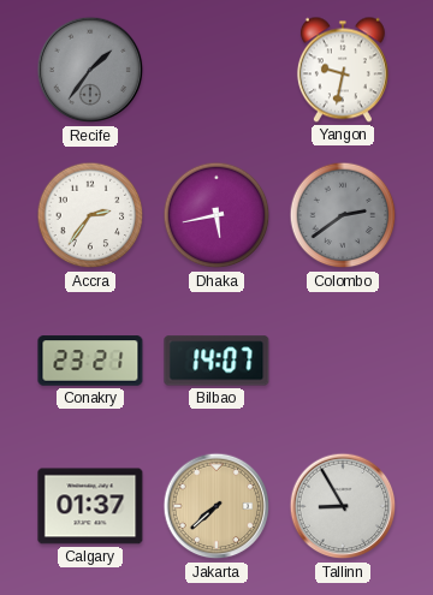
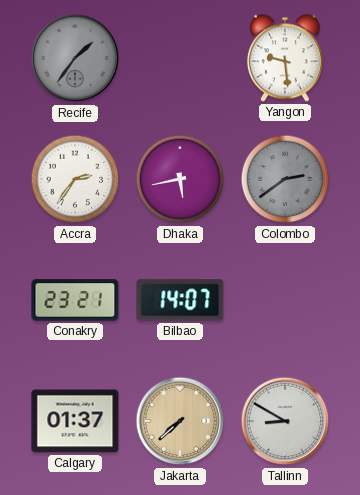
Yangon: 9:32 -> 9:29
Tallinn: 8:55 -> 8:50
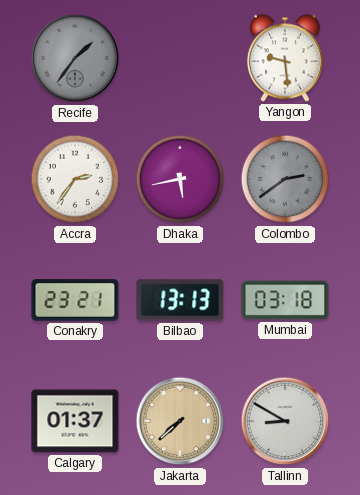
Bilbao: 14:07 -> 13:13
Mumbai: none -> 03:18
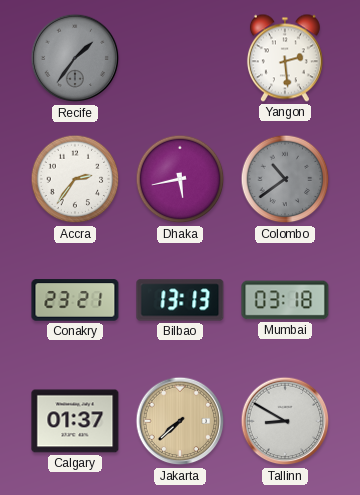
Yangon: 9:29 -> 2:29
Colombo: 2:39 -> 10:39
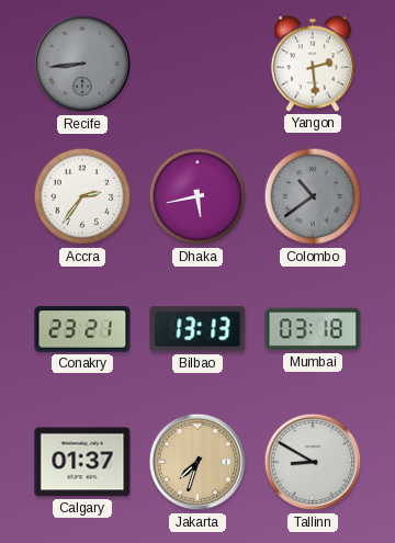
Recife: 1:36 -> 8:44
Jakarta: 7:38 -> 7:33
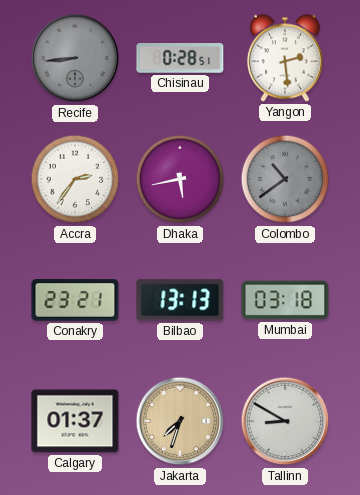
Chisinau: none -> 0:28
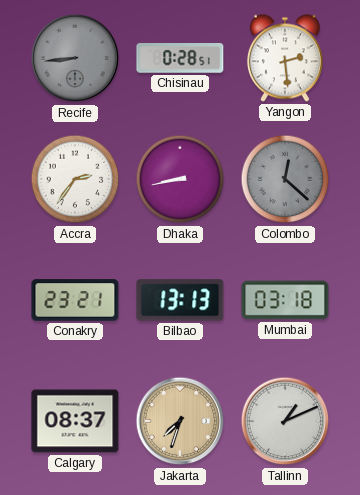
Dhaka: 5:43 -> 8:43
Colombo: 10:39 -> 12:22
Calgary: 01:37 -> 08:37
Tallinn: 8:50 -> 1:11
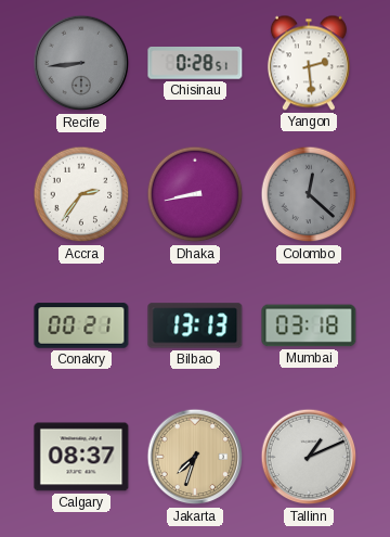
Conakry: 23:21 -> 00:21
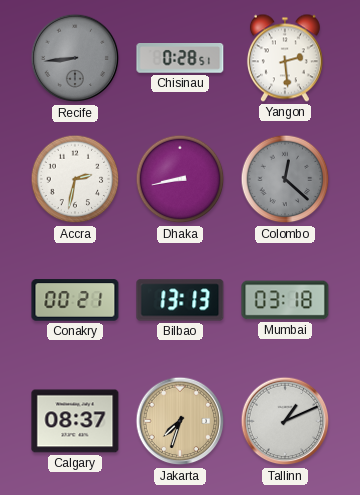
Accra: 2:36 -> 2:32
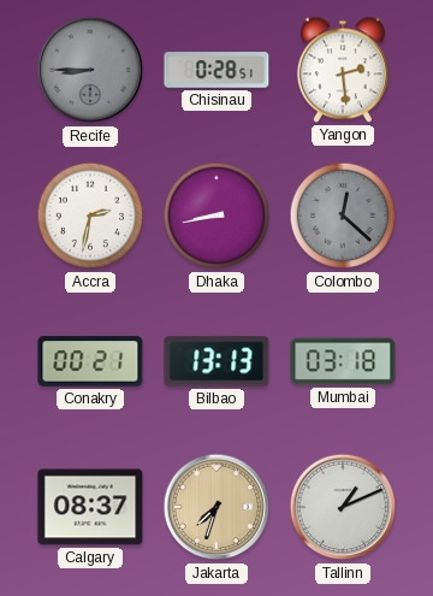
Recife: 8:44 -> 8:45
